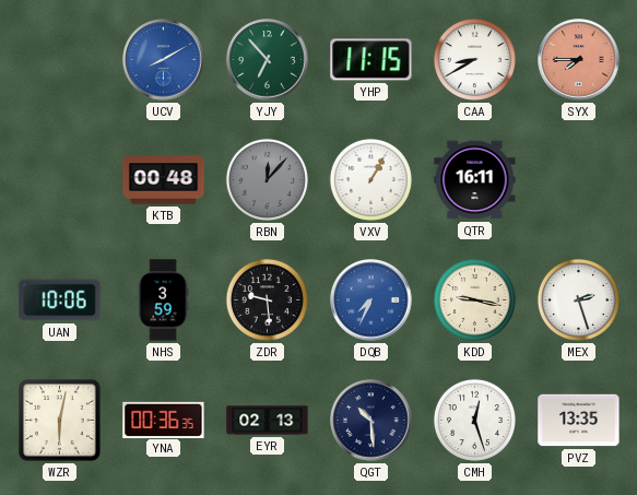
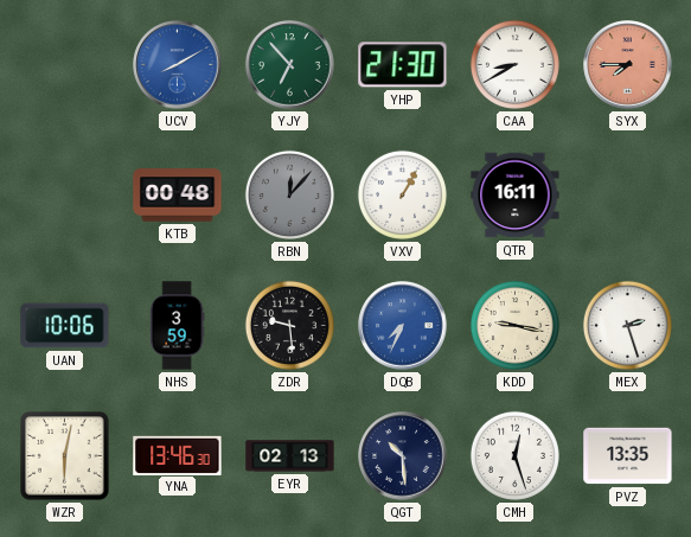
YHP: 11:15 -> 21:30
YNA: 00:36 -> 13:46
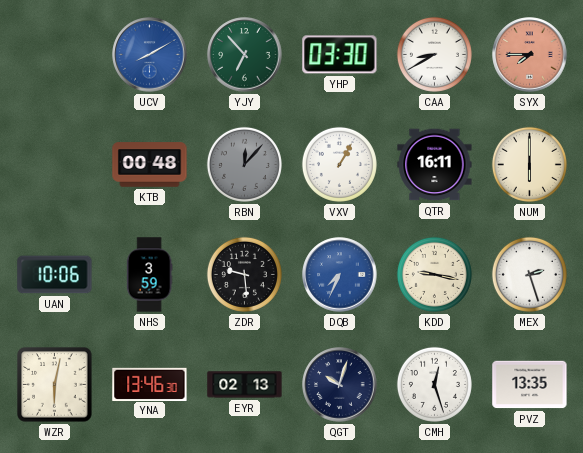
YHP: 21:30 -> 03:30
NUM: none -> 6:00
QGT: 10:29 -> 10:03
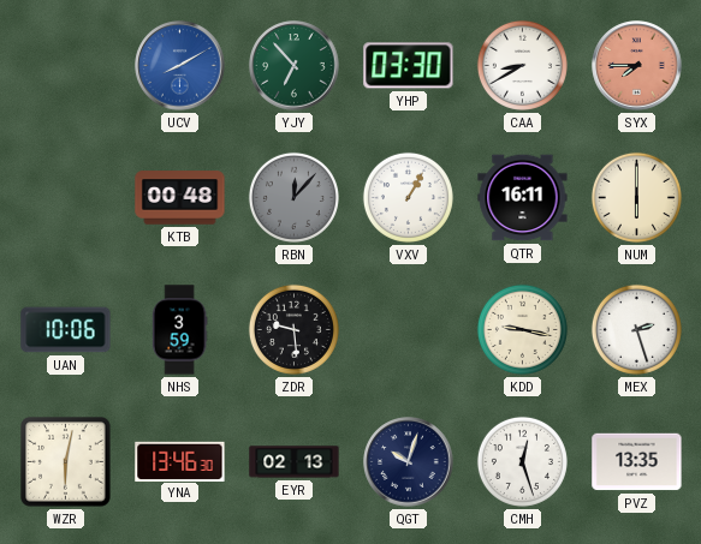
DQB: 7:34 -> none
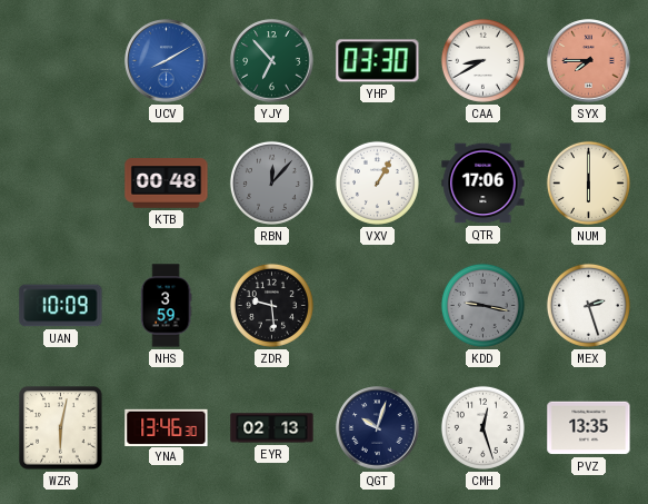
QTR: 16:11 -> 17:06
UAN: 10:06 -> 10:09
KDD dial: cream -> grey
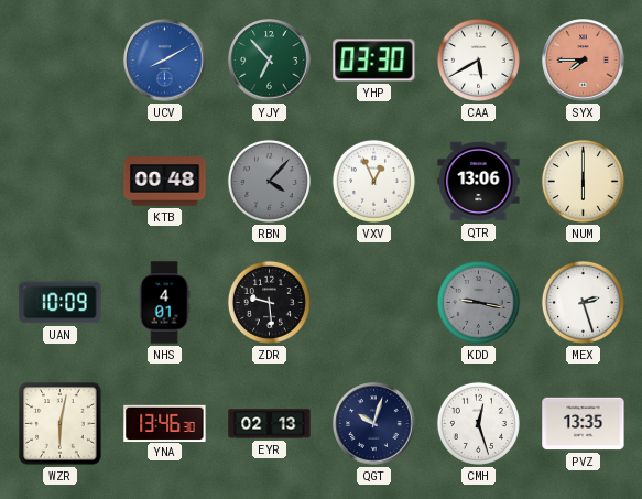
CAA: 8:40 -> 5:40
RBN: 12:07 -> 4:07
VXV: 1:05 -> 12:56
QTR: 17:06 -> 13:06
NHS: 3:59 -> 4:01
